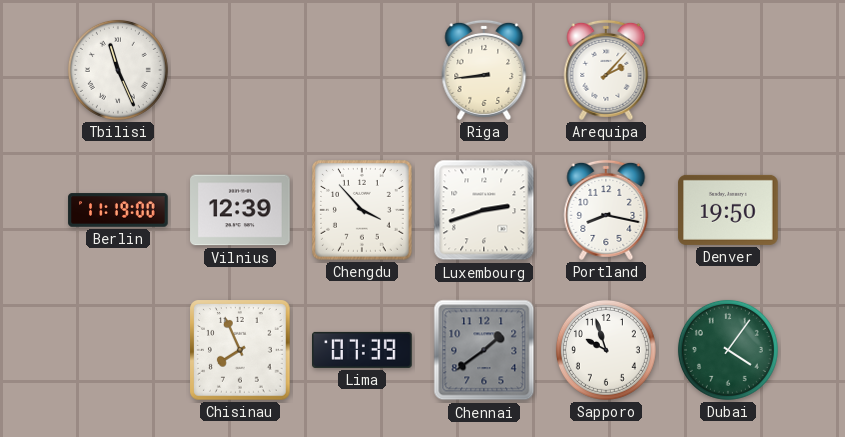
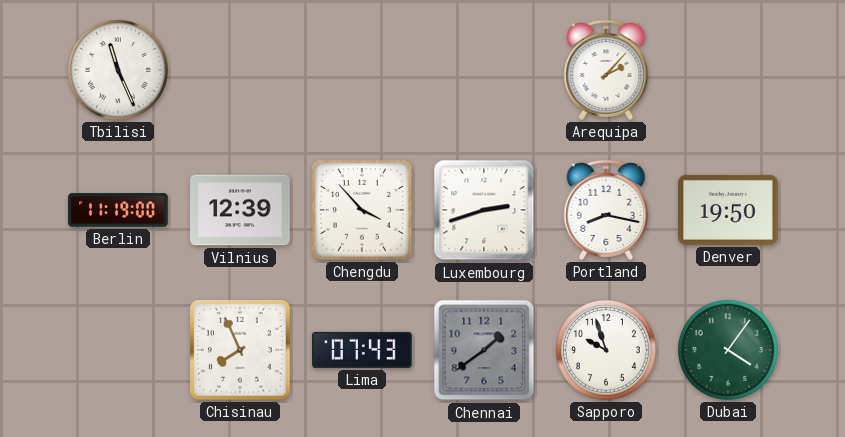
Riga: 8:44 -> none
Lima: 07:39 -> 07:43
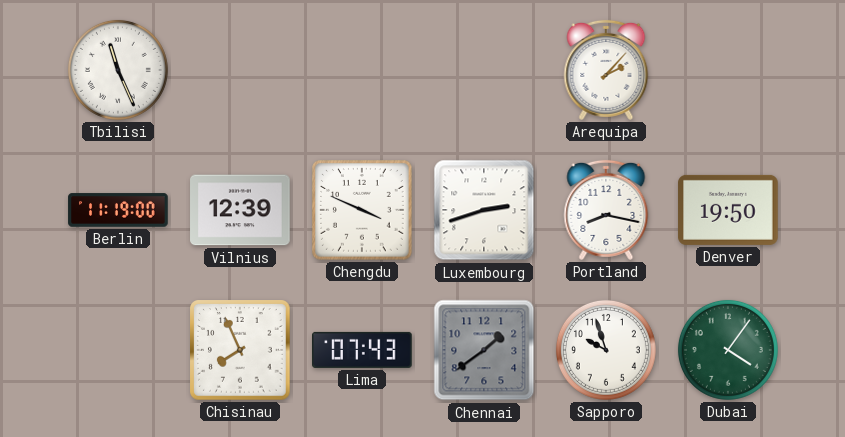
Chengdu: 3:53 -> 3:49
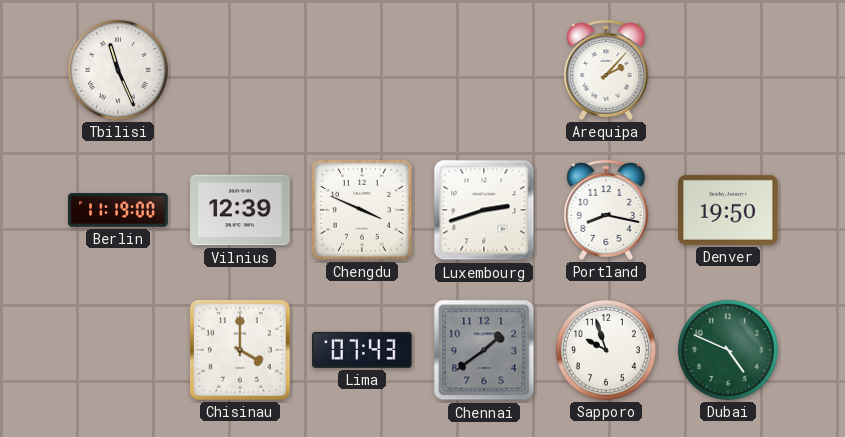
Chisinau: 7:56 -> 4:00
Dubai: 4:06 -> 4:49
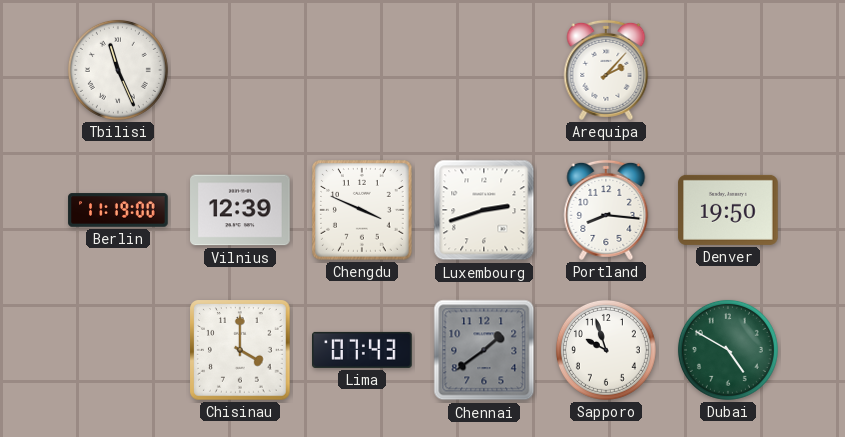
Portland: 8:17 -> 8:16
Dubai: 4:49 -> 4:50
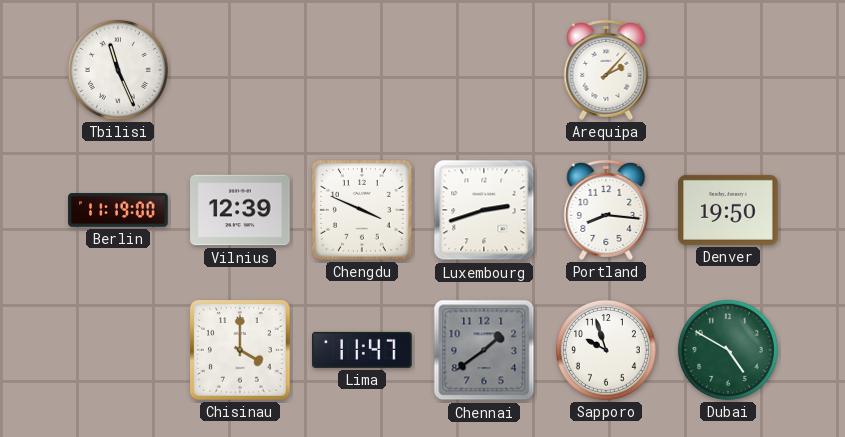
Lima: 07:43 -> 11:47
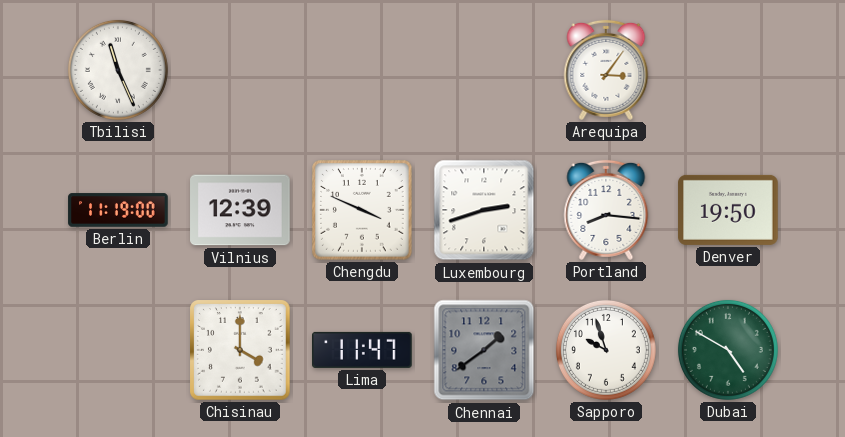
Arequipa: 2:07 -> 3:06
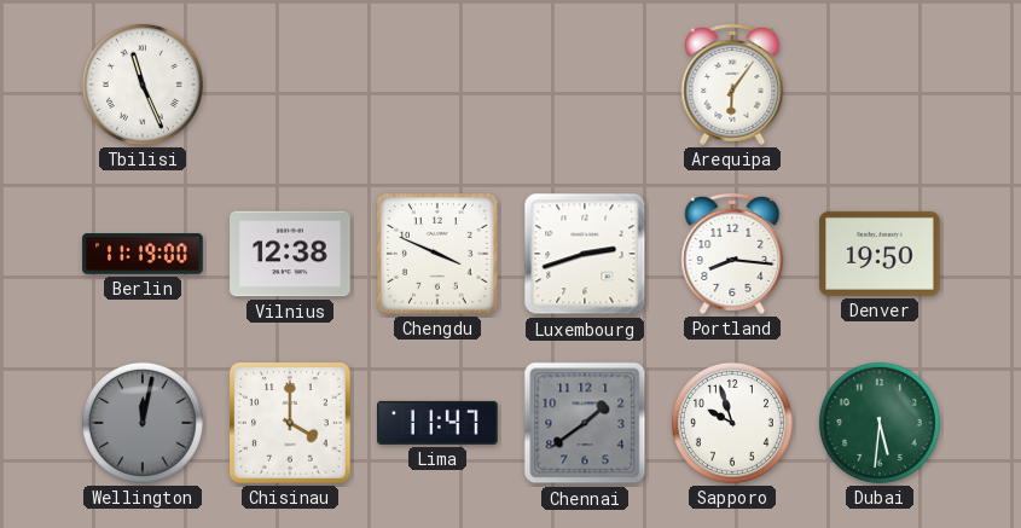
Arequipa: 3:06 -> 6:06
Vilnius: 12:39 -> 12:38
Wellington: none -> 12:02
Dubai: 4:50 -> 5:31
